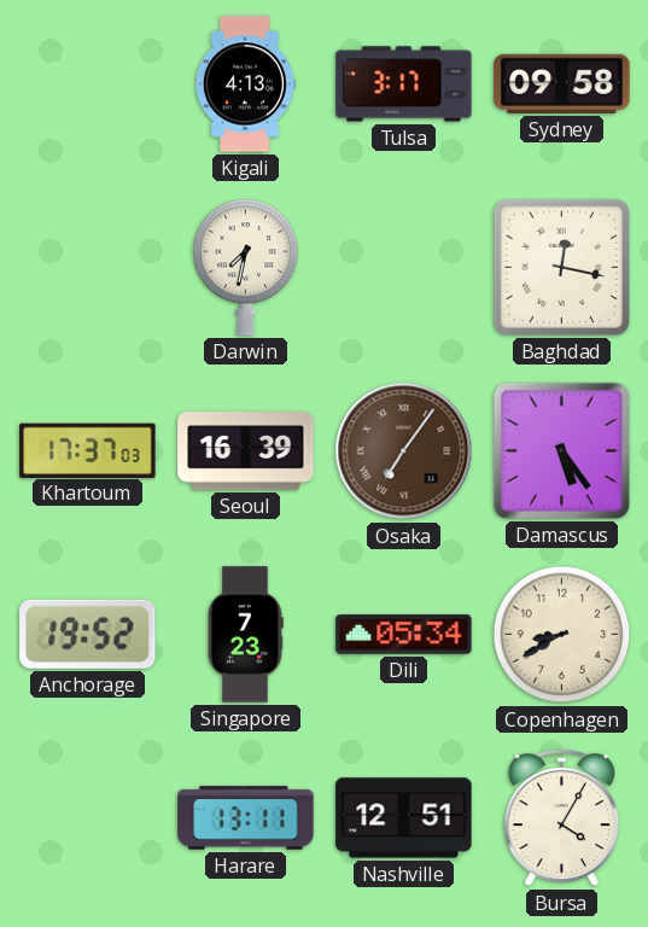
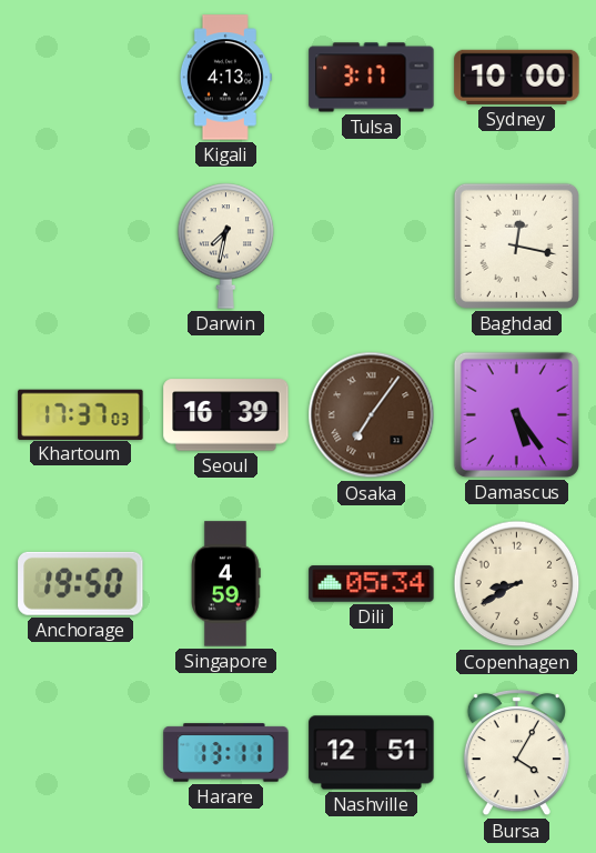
Sydney: 09:58 -> 10:00
Anchorage: 19:52 -> 19:50
Singapore: 7:23 -> 4:59
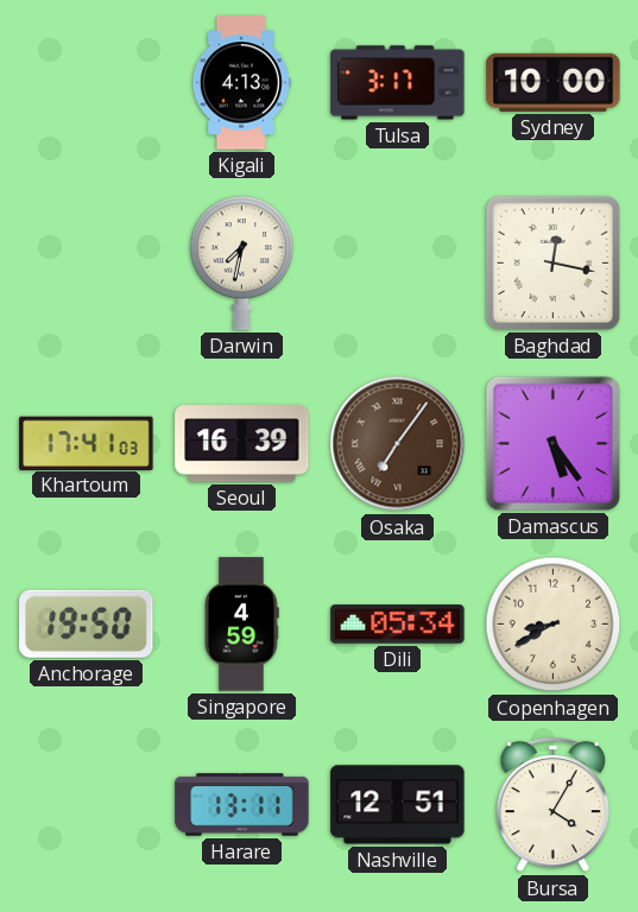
Khartoum: 17:37 -> 17:41
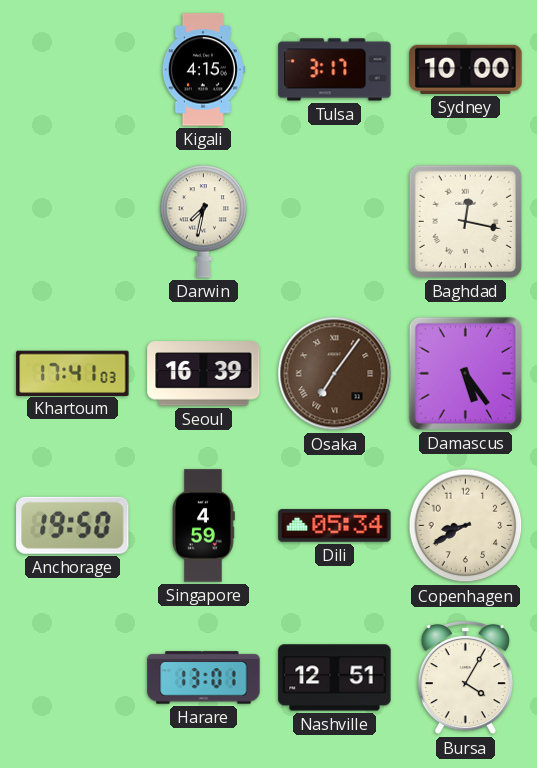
Kigali: 4:13 -> 4:15
Harare: 13:11 -> 13:01
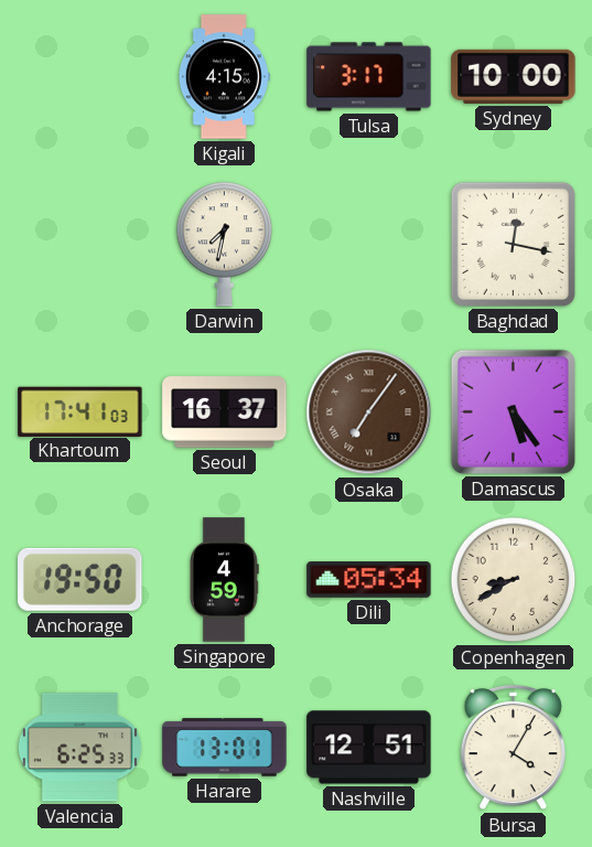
Seoul: 16:39 -> 16:37
Valencia: none -> 6:25
